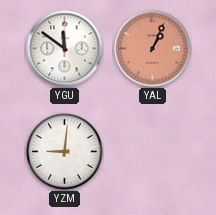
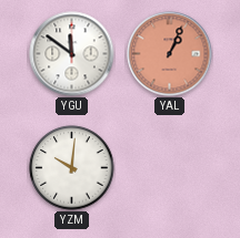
YZM: 9:01 -> 10:01
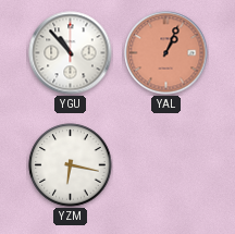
YGU: 11:51 -> 10:53
YZM: 10:01 -> 6:17
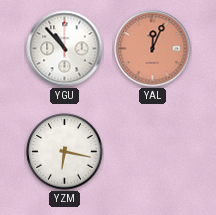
YAL: 1:04 -> 12:04
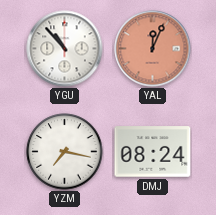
YZM: 6:17 -> 7:17
DMJ: none -> 08:24
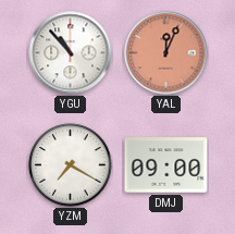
YZM: 7:17 -> 7:20
DMJ: 08:24 -> 09:00
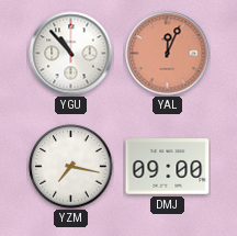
YZM: 7:20 -> 7:17
